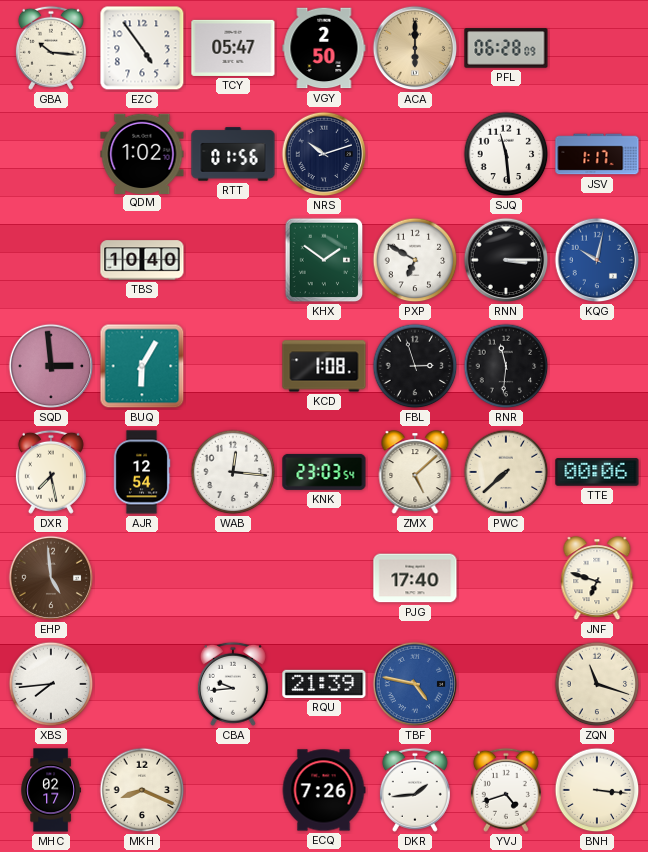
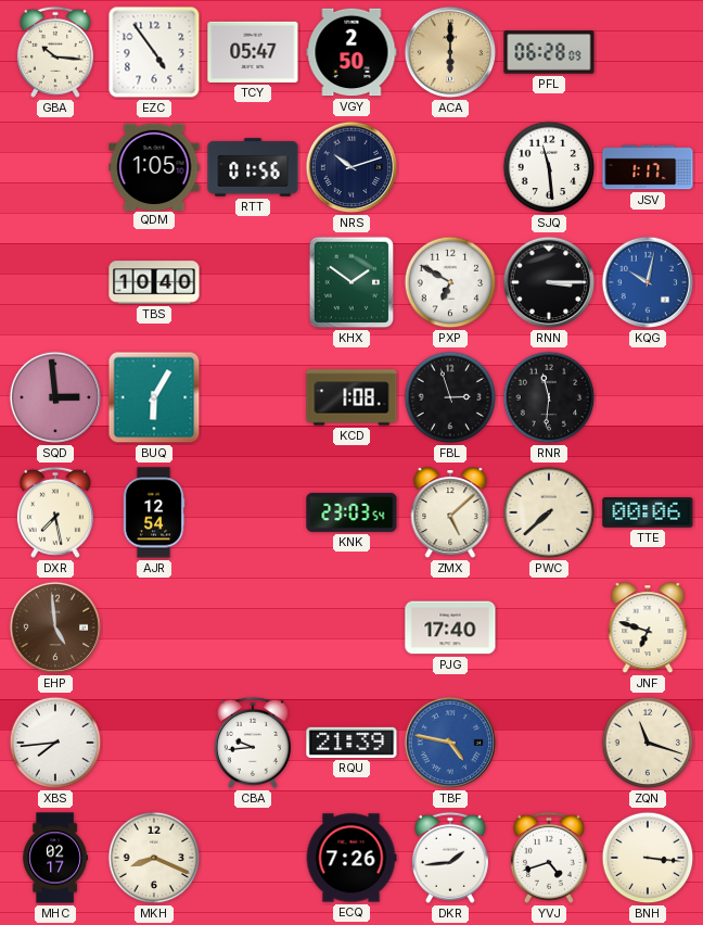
QDM: 1:02 -> 1:05
WAB: 12:16 -> none
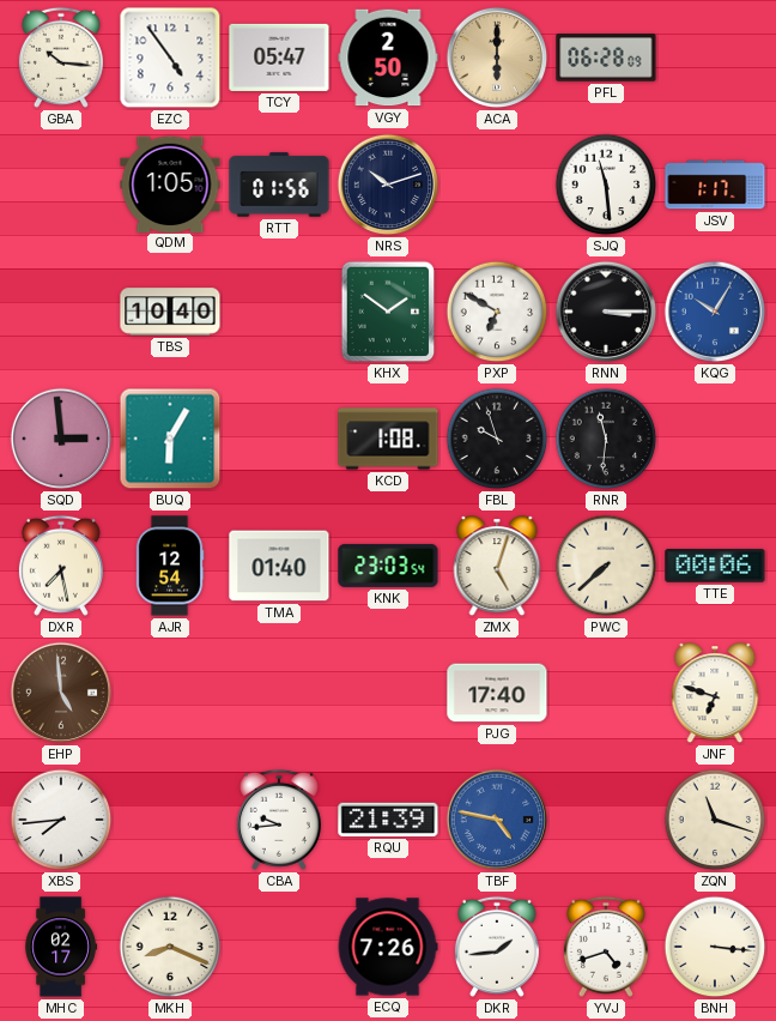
KQG: 10:02 -> 10:05
FBL: 2:57 -> 9:57
TMA: none -> 01:40
ZMX: 5:08 -> 5:03
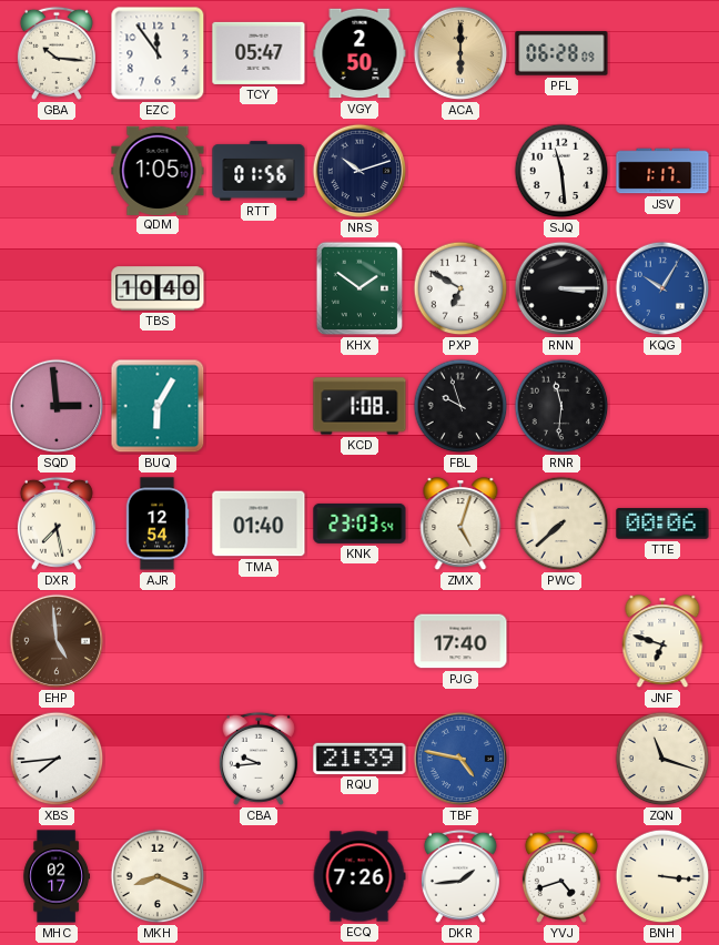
EZC: 4:54 -> 11:54
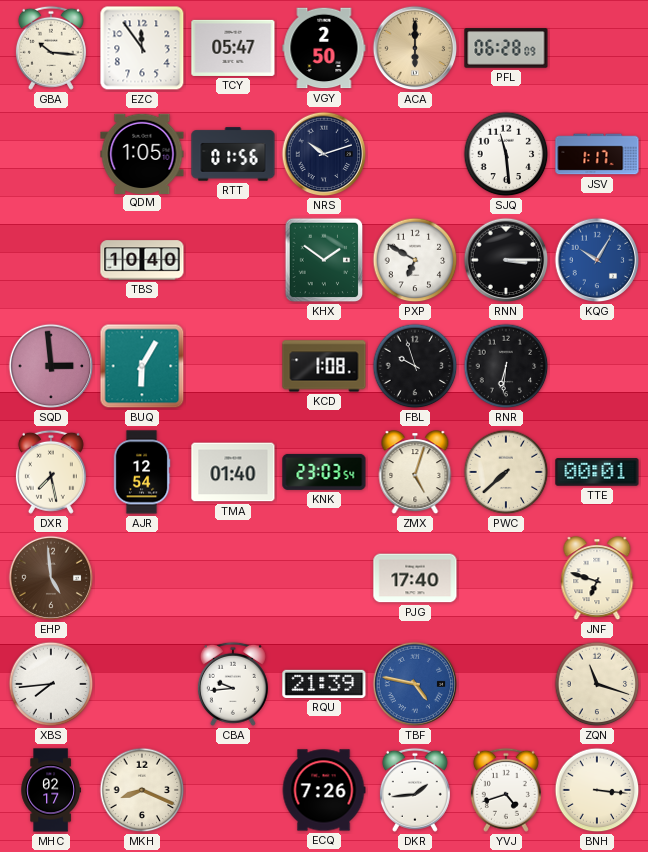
RNR: 11:31 -> 6:31
TTE: 00:06 -> 00:01
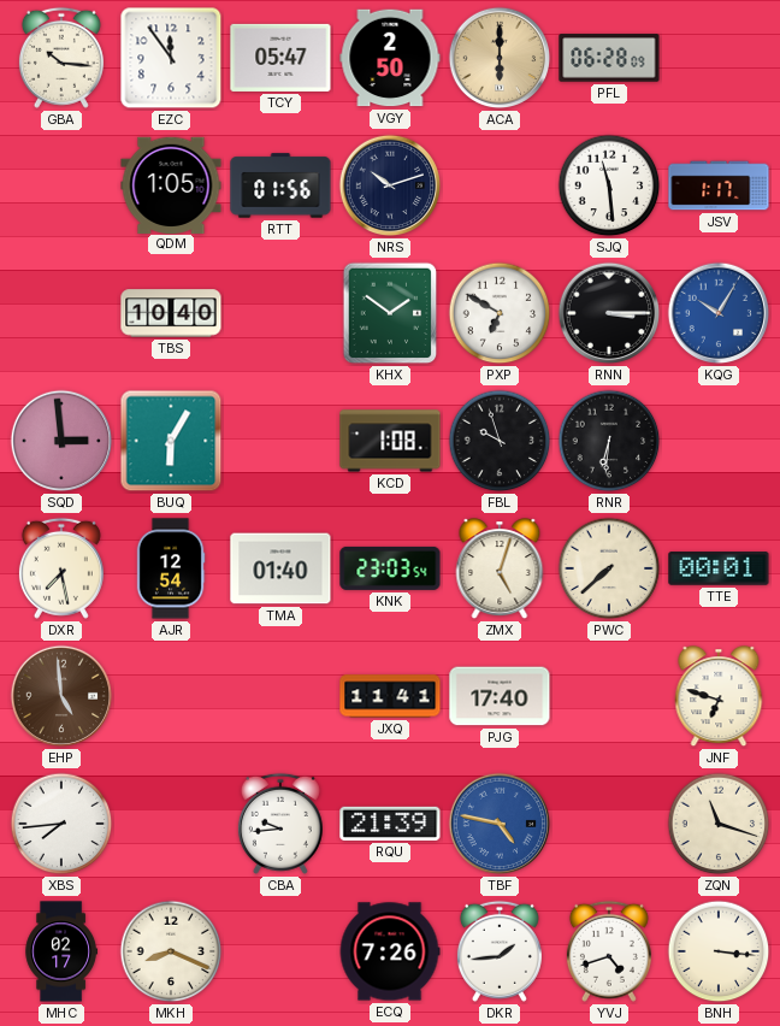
JXQ: none -> 11:41
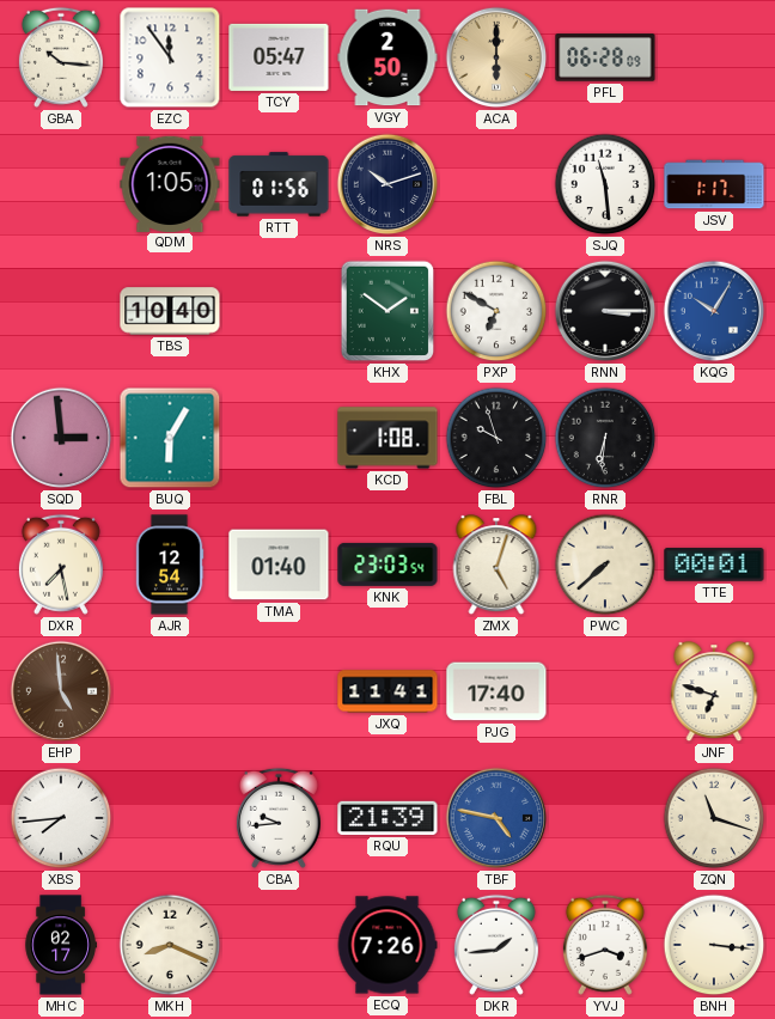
YVJ: 4:42 -> 3:42
